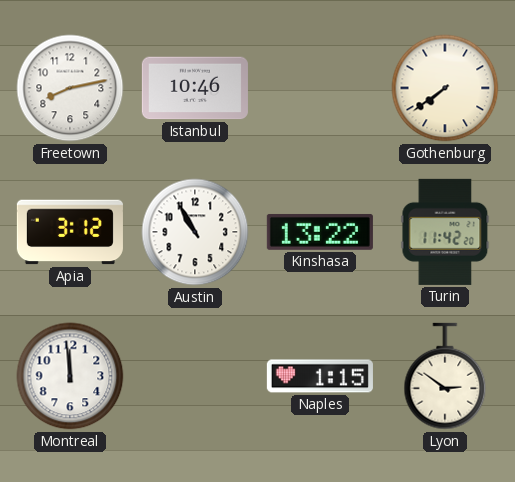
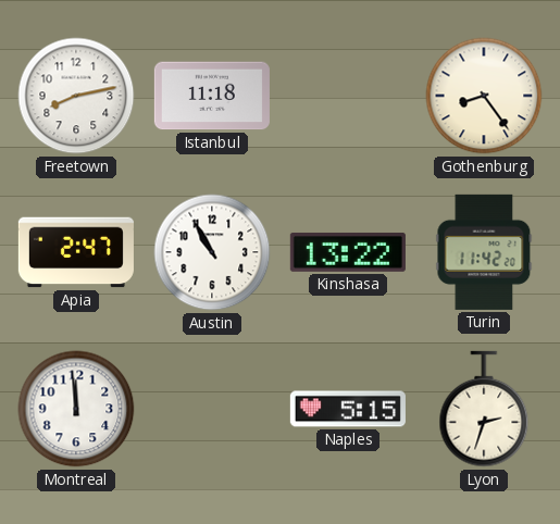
Istanbul: 10:46 -> 11:18
Gothenburg: 7:39 -> 8:24
Apia: 3:12 -> 2:47
Naples: 1:15 -> 5:15
Lyon: 2:51 -> 2:33
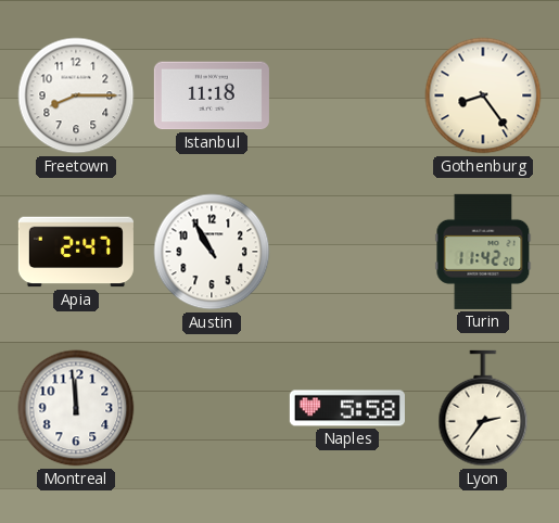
Freetown: 8:13 -> 8:15
Kinshasa: 13:22 -> none
Naples: 5:15 -> 5:58
Lyon: 2:33 -> 2:36
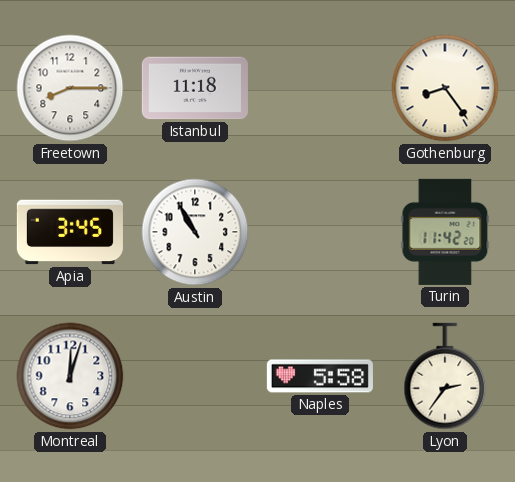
Apia: 2:47 -> 3:45
Montreal: 11:59 -> 12:03
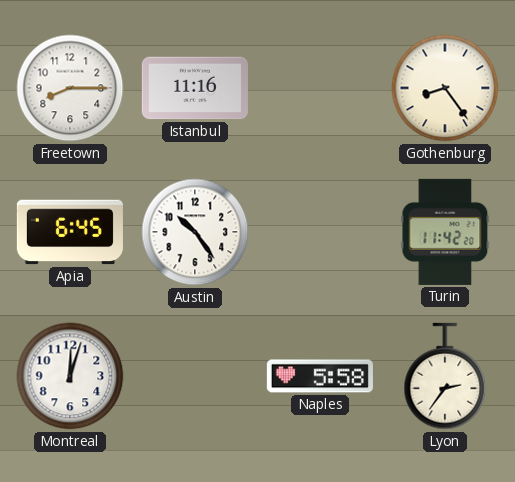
Istanbul: 11:18 -> 11:16
Apia: 3:45 -> 6:45
Austin: 10:55 -> 10:24
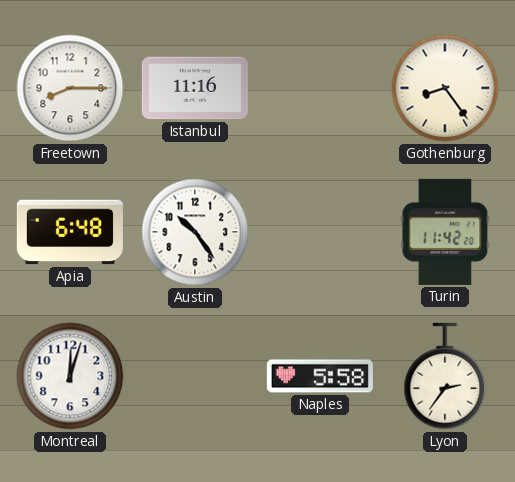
Apia: 6:45 -> 6:48
